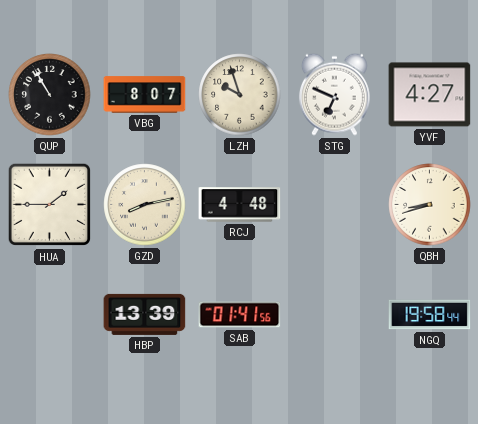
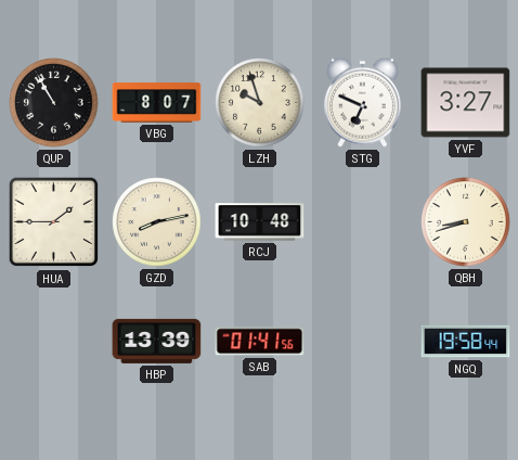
YVF: 4:27 -> 3:27
RCJ: 4:48 -> 10:48
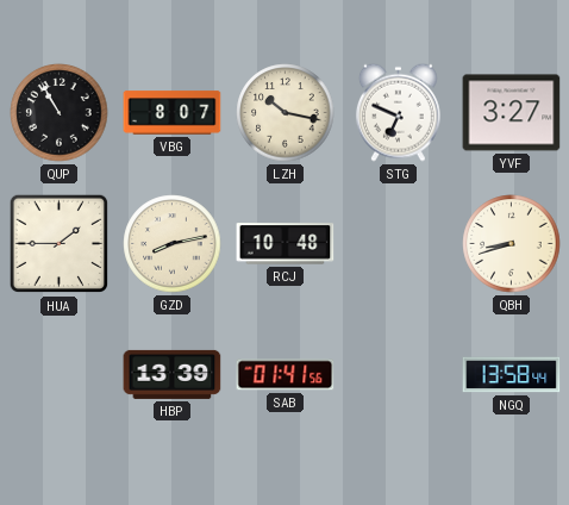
LZH: 9:57 -> 10:17
NGQ: 19:58 -> 13:58
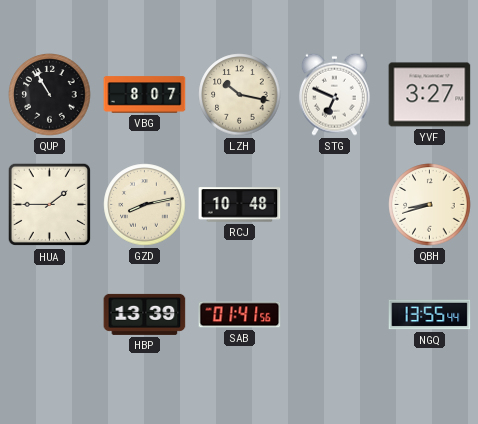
NGQ: 13:58 -> 13:55
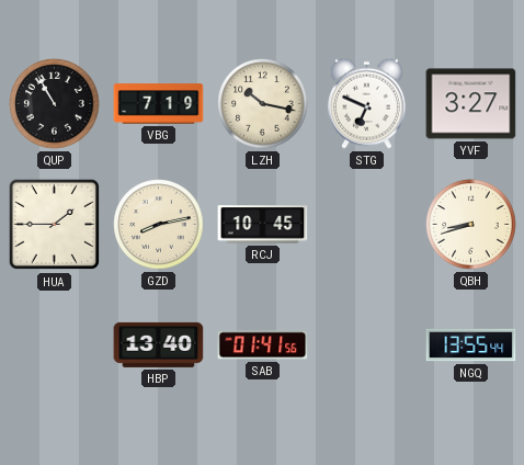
VBG: 8:07 -> 7:19
RCJ: 10:48 -> 10:45
HBP: 13:39 -> 13:40
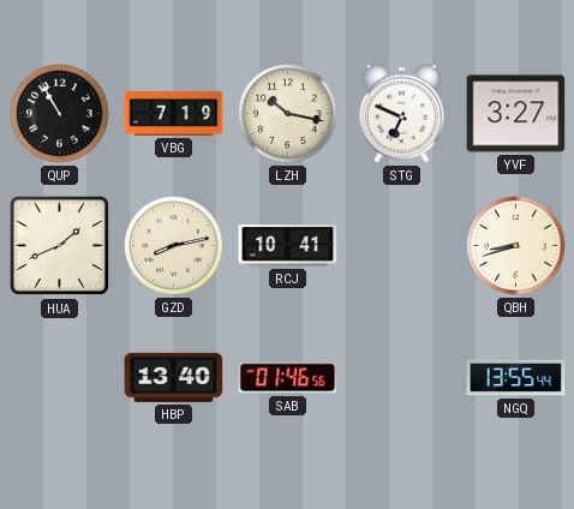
HUA: 1:45 -> 1:41
RCJ: 10:45 -> 10:41
SAB: 01:41 -> 01:46
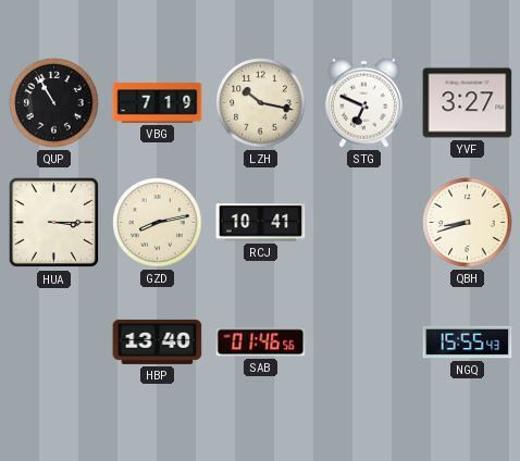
HUA: 1:41 -> 3:15
NGQ: 13:55 -> 15:55
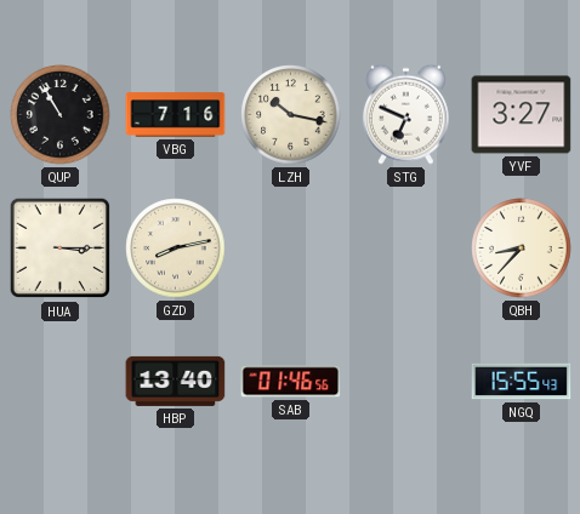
VBG: 7:19 -> 7:16
RCJ: 10:41 -> none
QBH: 8:42 -> 8:37
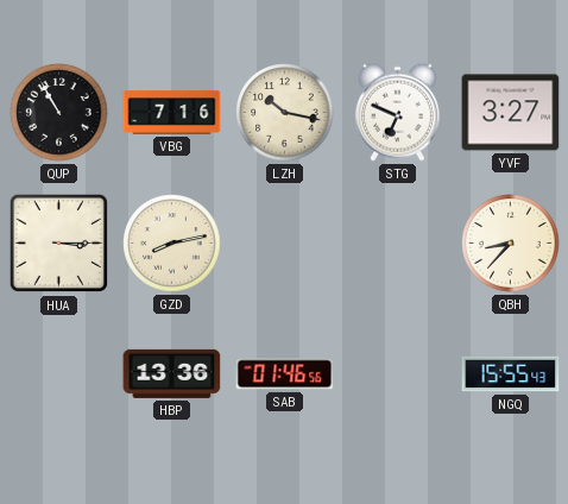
HBP: 13:40 -> 13:36
